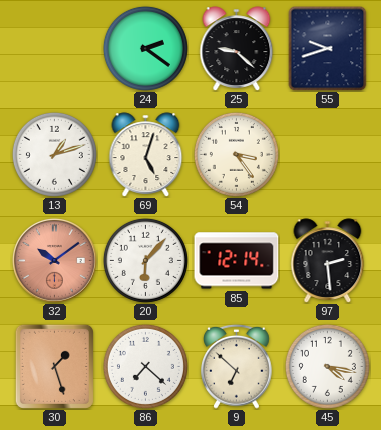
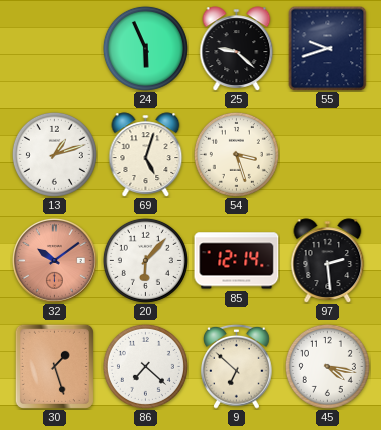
24: 2:21 -> 5:56
54: 3:24 -> 3:27
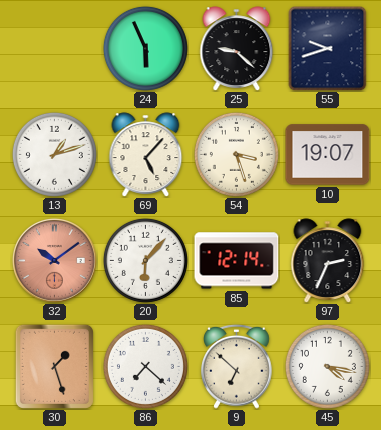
69: 5:03 -> 5:07
10: none -> 19:07
97: 2:29 -> 2:34
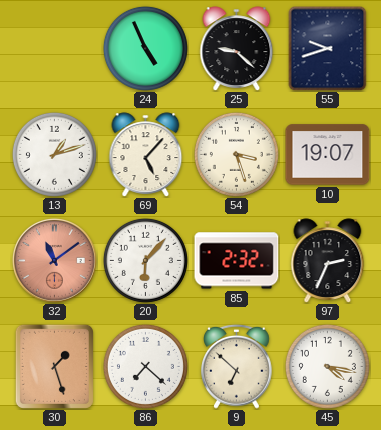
24: 5:56 -> 4:56
32: 10:09 -> 11:09
85: 12:14 -> 2:32
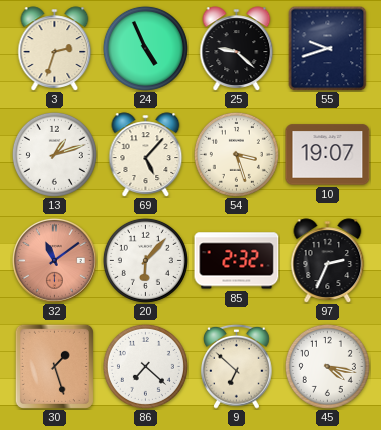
3: none -> 2:33
